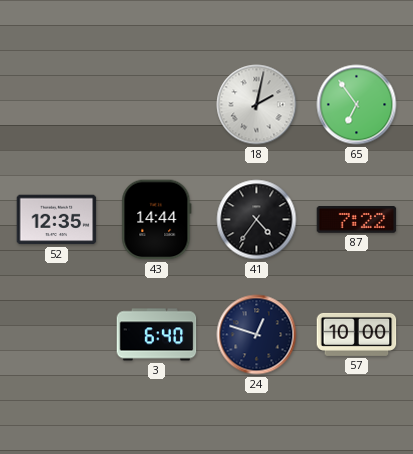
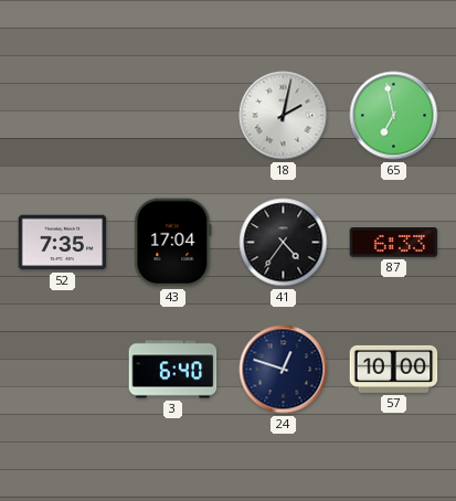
65: 6:54 -> 6:58
52: 12:35 -> 7:35
43: 14:44 -> 17:04
87: 7:22 -> 6:33
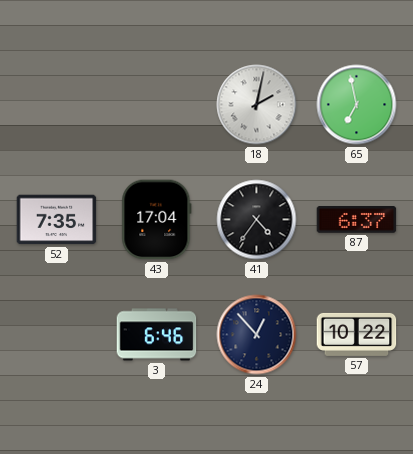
87: 6:33 -> 6:37
3: 6:40 -> 6:46
24: 12:48 -> 12:53
57: 10:00 -> 10:22
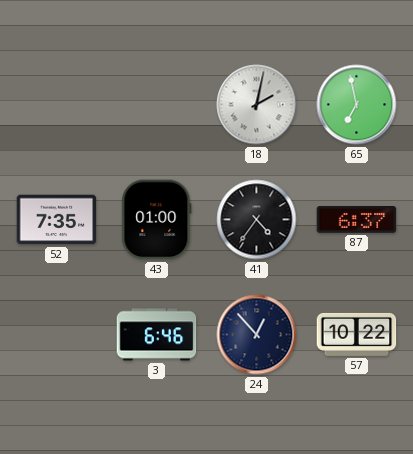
43: 17:04 -> 01:00
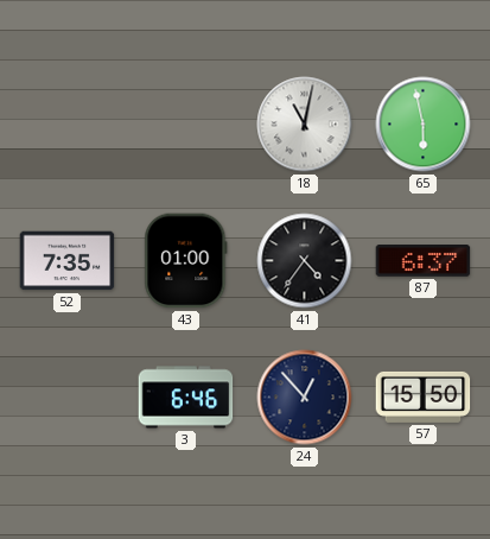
18: 2:02 -> 11:02
65: 6:58 -> 5:58
57: 10:22 -> 15:50
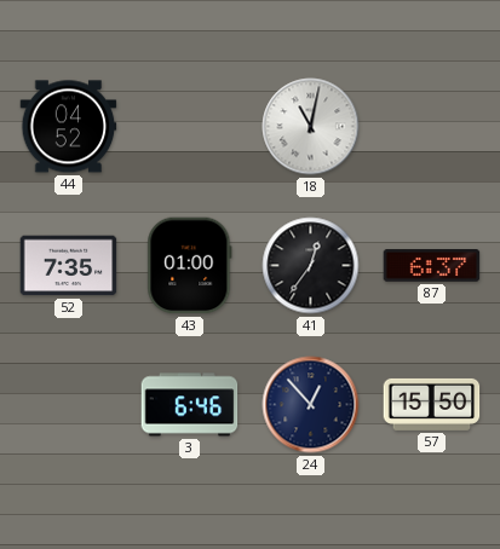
44: none -> 04:52
65: 5:58 -> none
41: 4:36 -> 12:36
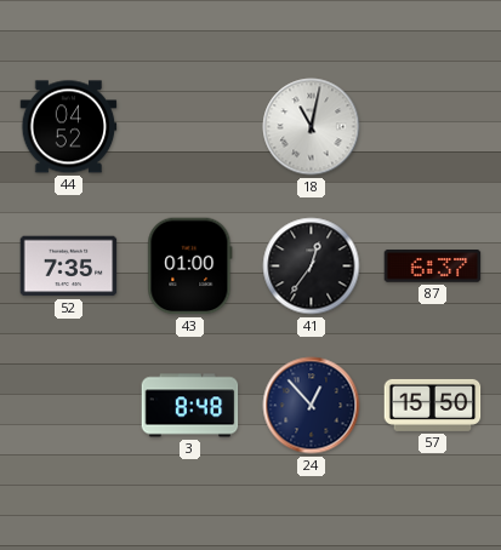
3: 6:46 -> 8:48
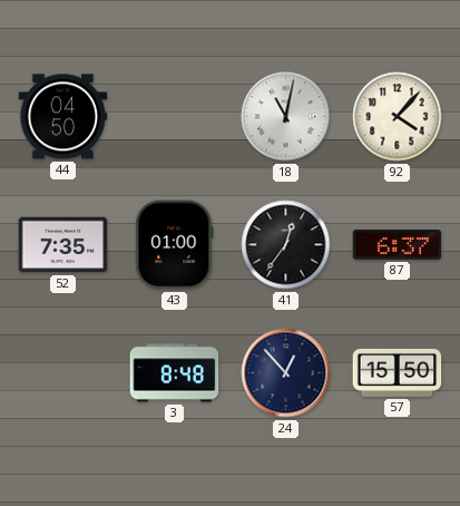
44: 04:52 -> 04:50
92: none -> 4:07
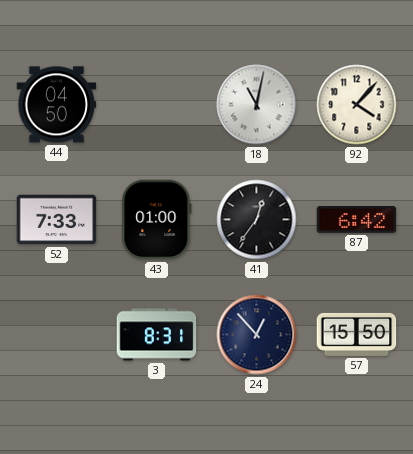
52: 7:35 -> 7:33
87: 6:37 -> 6:42
3: 8:48 -> 8:31
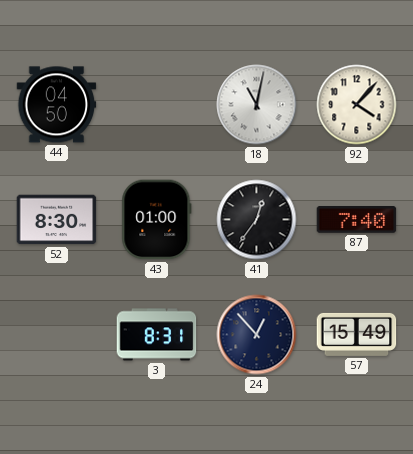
52: 7:33 -> 8:30
87: 6:42 -> 7:40
57: 15:50 -> 15:49
